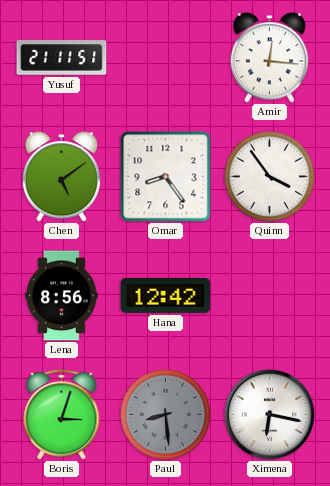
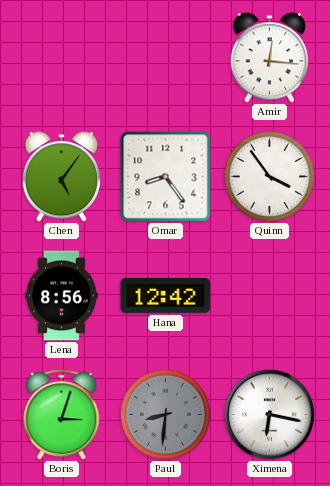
Yusuf: 21:11 -> none
Chen: 5:09 -> 5:06
Paul: 8:29 -> 8:31
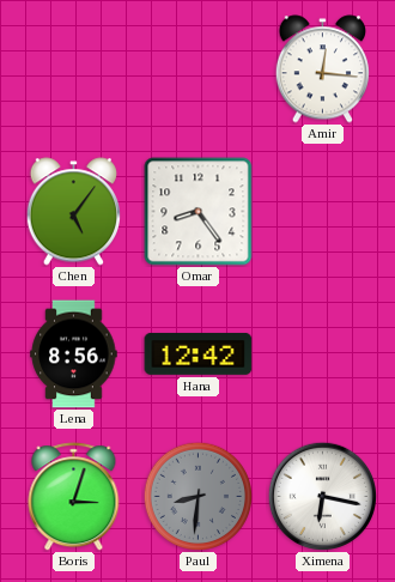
Quinn: 3:54 -> none
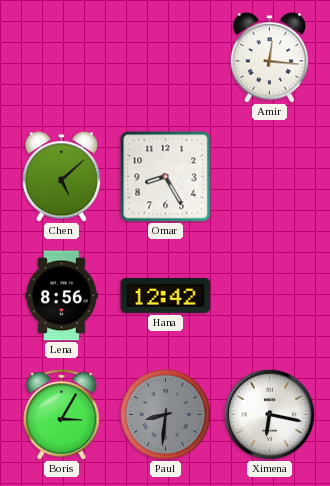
Chen: 5:06 -> 5:08
Omar: 8:24 -> 8:25
Boris: 3:03 -> 3:05
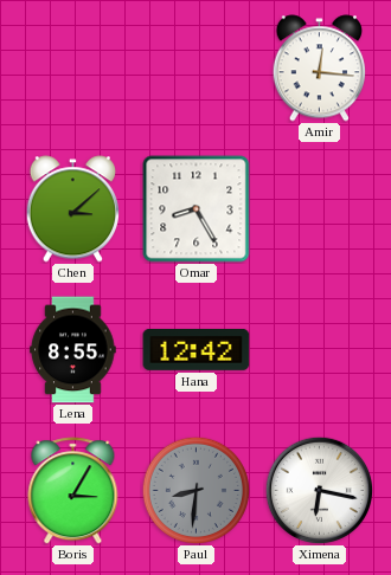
Chen: 5:08 -> 3:08
Lena: 8:56 -> 8:55
